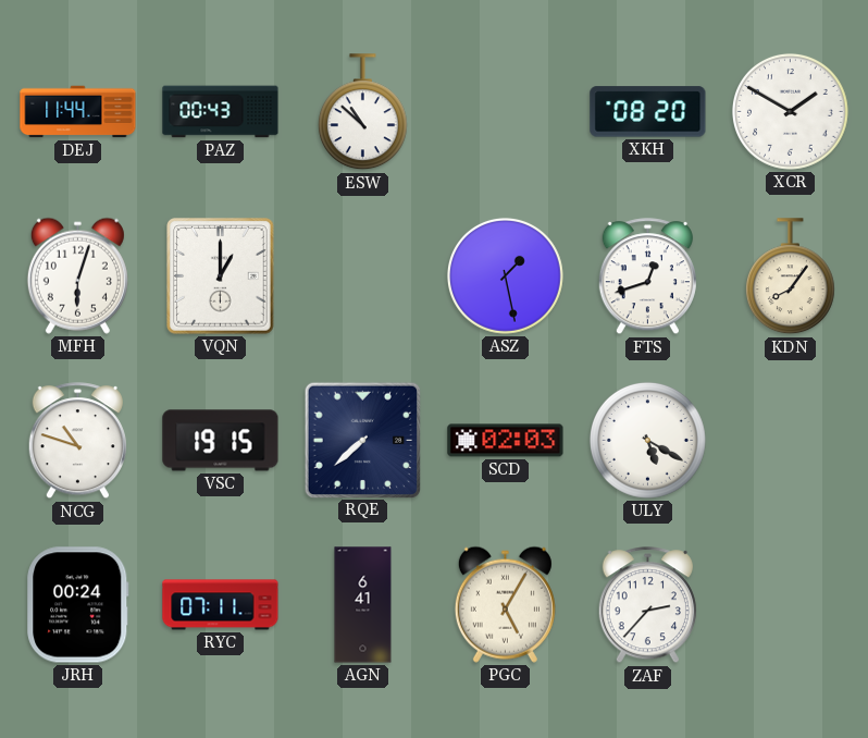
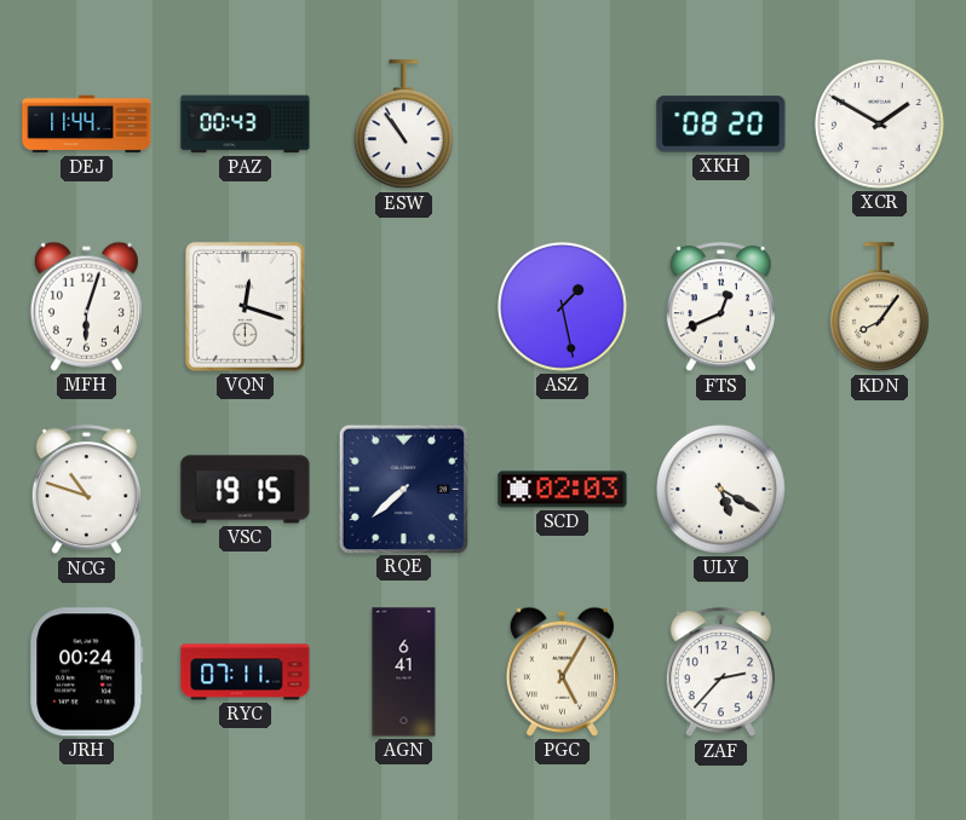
ESW: 10:52 -> 10:54
VQN: 1:00 -> 12:18
FTS: 12:42 -> 12:41
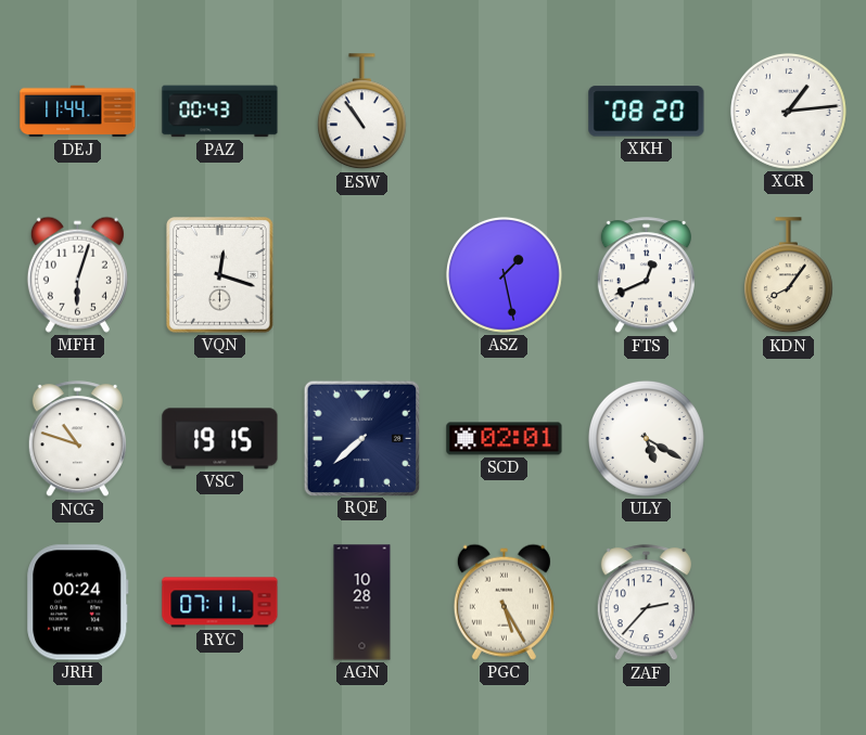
XCR: 1:50 -> 1:14
SCD: 02:03 -> 02:01
AGN: 6:41 -> 10:28
PGC: 5:05 -> 5:25
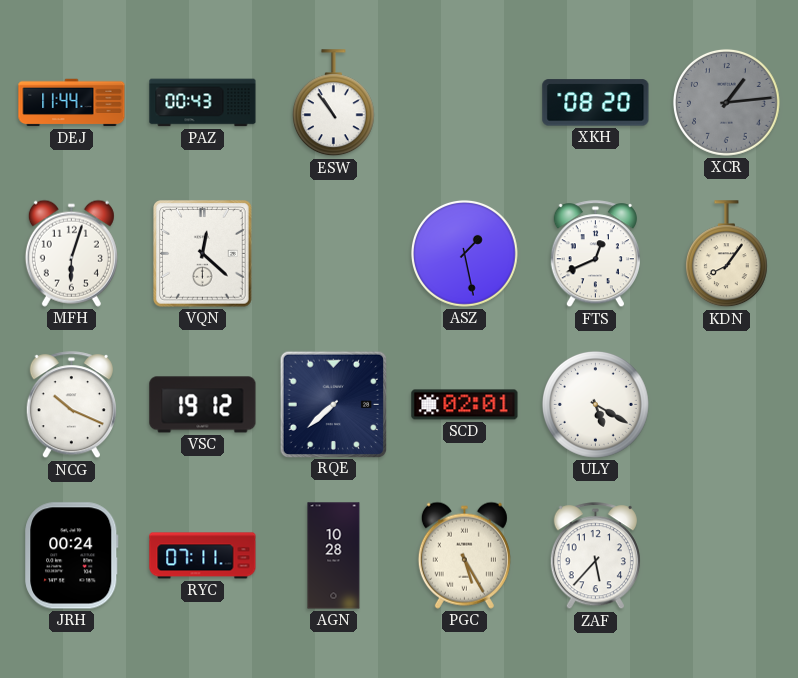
XCR dial: white -> grey
VQN: 12:18 -> 12:22
NCG: 10:48 -> 10:19
VSC: 19:15 -> 19:12
ZAF: 2:37 -> 5:37
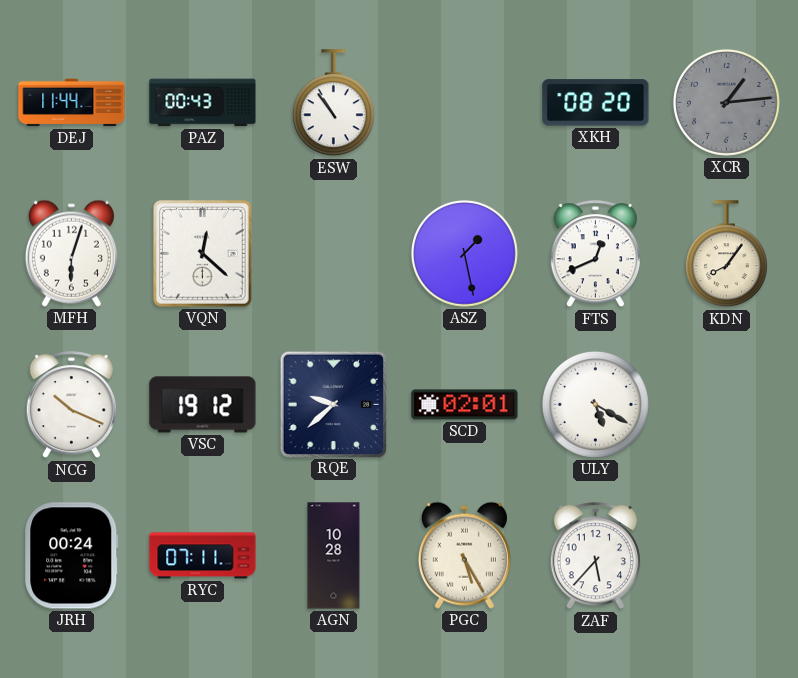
RQE: 7:38 -> 9:38
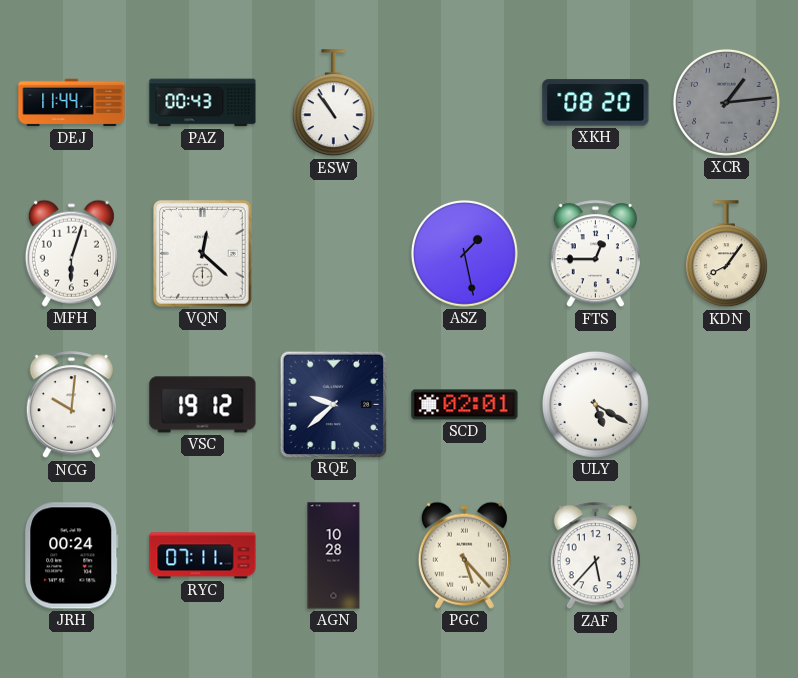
FTS: 12:41 -> 12:45
NCG: 10:19 -> 10:01
PGC: 5:25 -> 5:23
